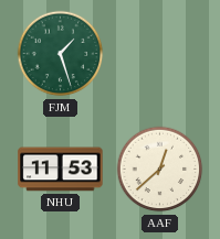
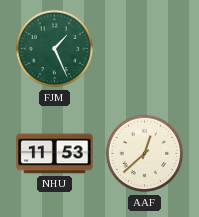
FJM: 1:27 -> 1:26
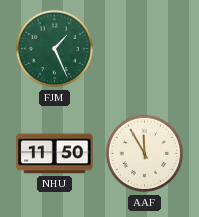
NHU: 11:53 -> 11:50
AAF: 12:38 -> 11:55
